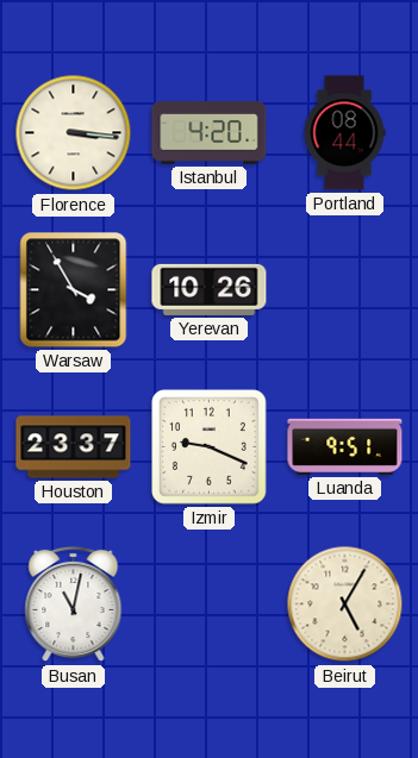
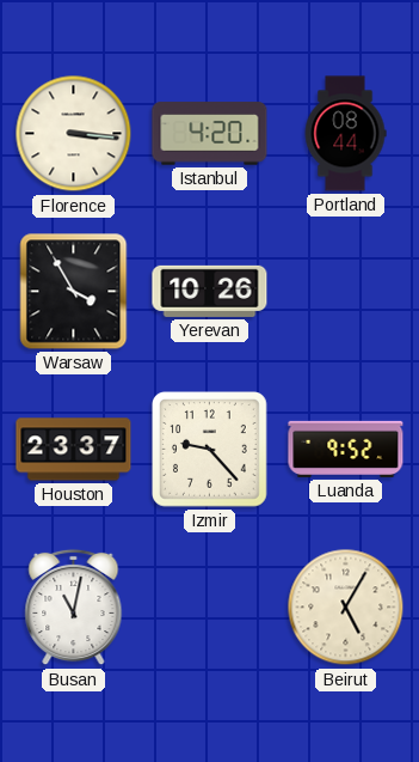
Izmir: 9:19 -> 9:23
Luanda: 9:51 -> 9:52
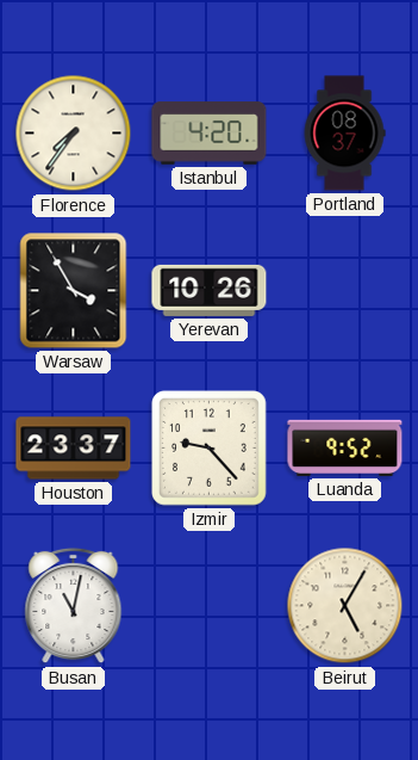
Florence: 3:16 -> 7:36
Portland: 08:44 -> 08:37
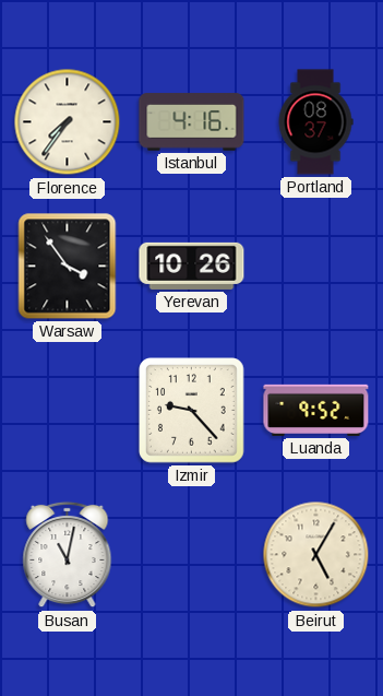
Istanbul: 4:20 -> 4:16
Warsaw: 3:55 -> 3:54
Houston: 23:37 -> none
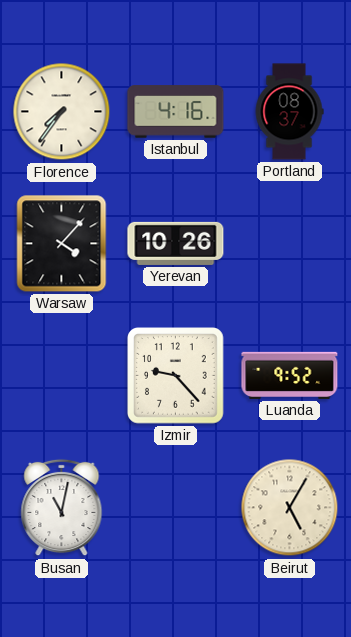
Warsaw: 3:54 -> 4:07
